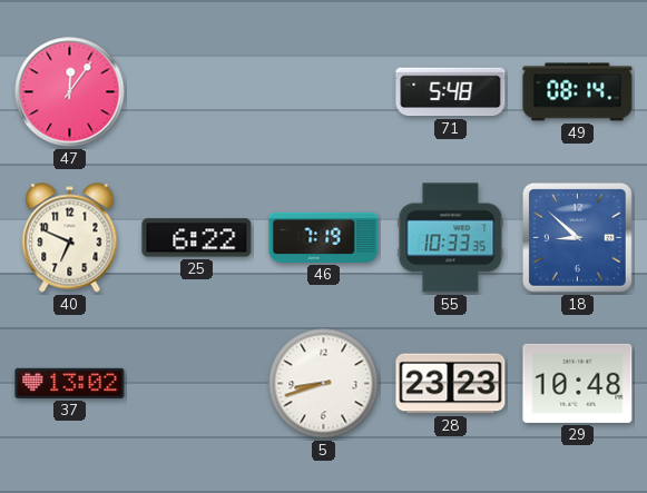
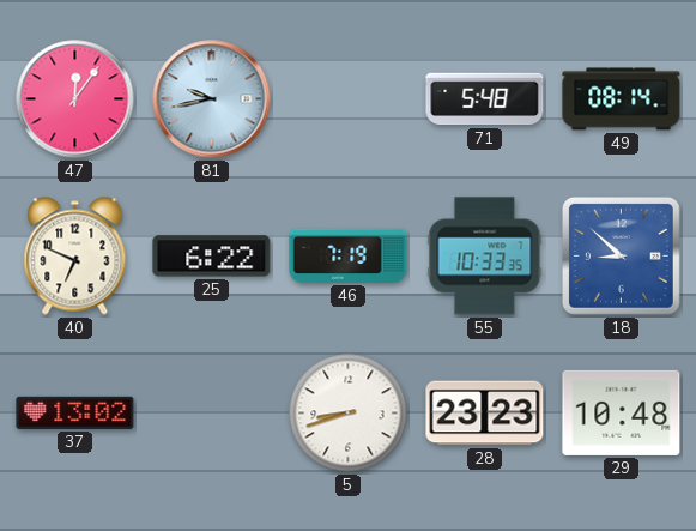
81: none -> 9:43
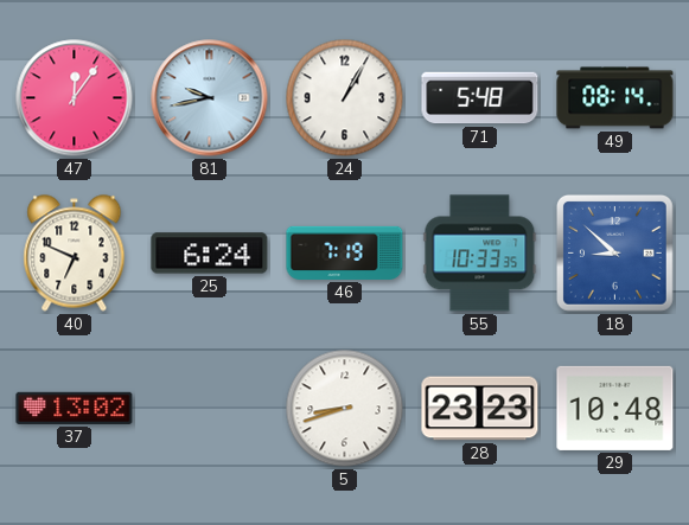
24: none -> 1:05
25: 6:22 -> 6:24
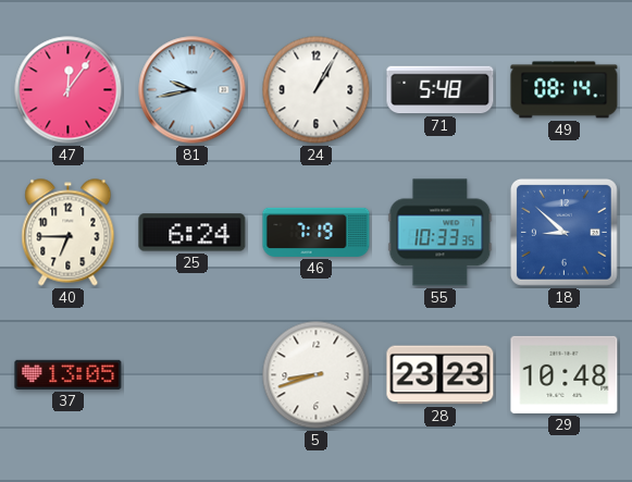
40: 6:49 -> 6:45
37: 13:02 -> 13:05
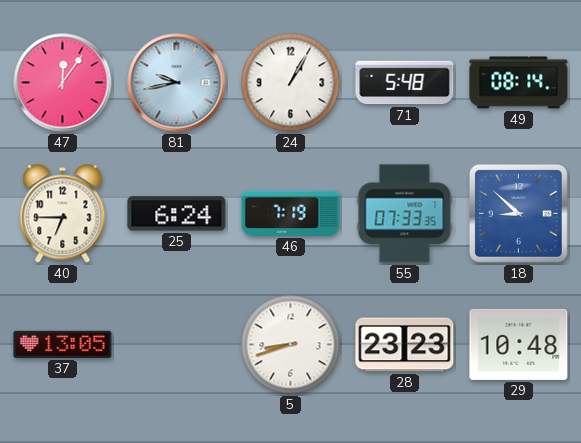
55: 10:33 -> 07:33
